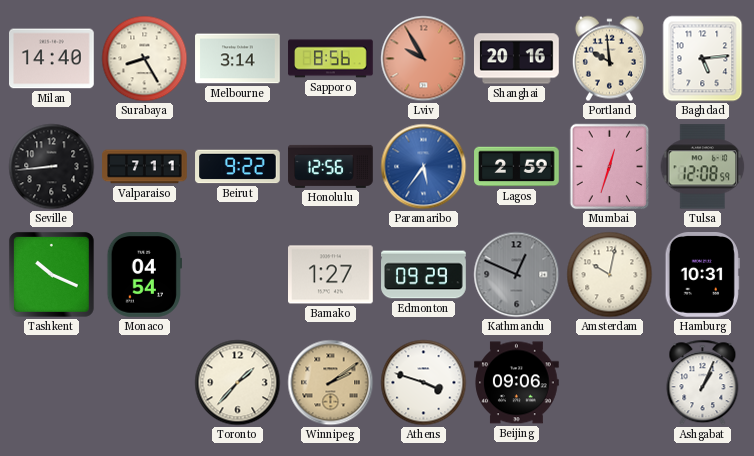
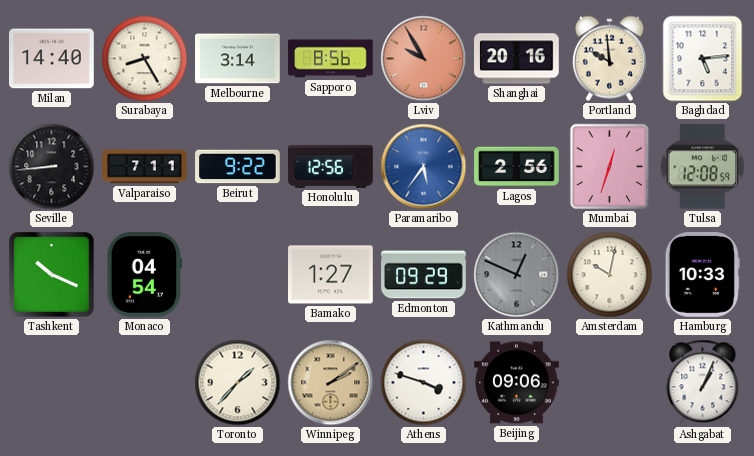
Lagos: 2:59 -> 2:56
Hamburg: 10:31 -> 10:33
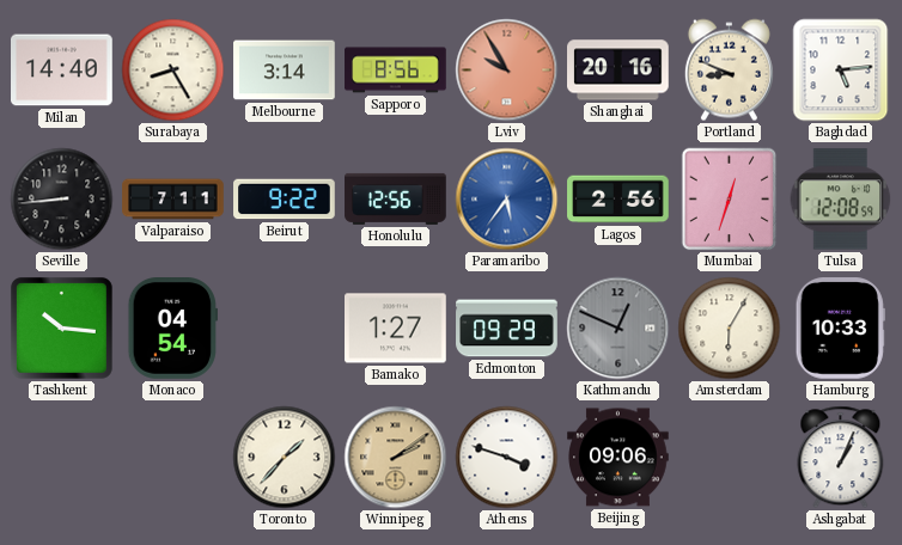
Portland: 9:59 -> 8:49
Tashkent: 10:19 -> 10:16
Amsterdam: 10:02 -> 6:05
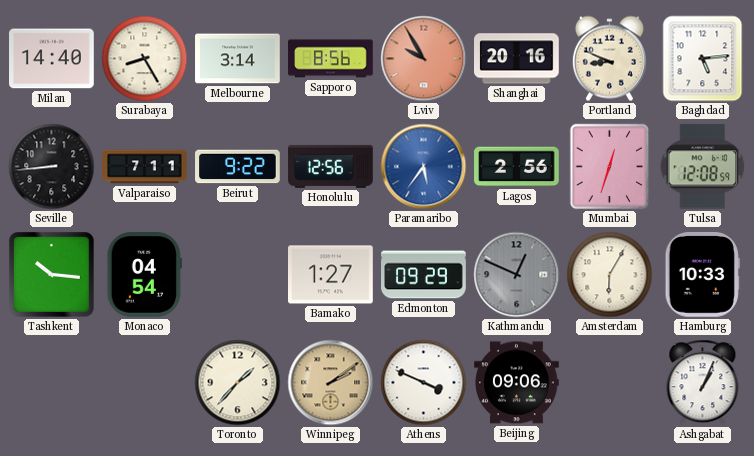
Athens: 3:48 -> 3:49
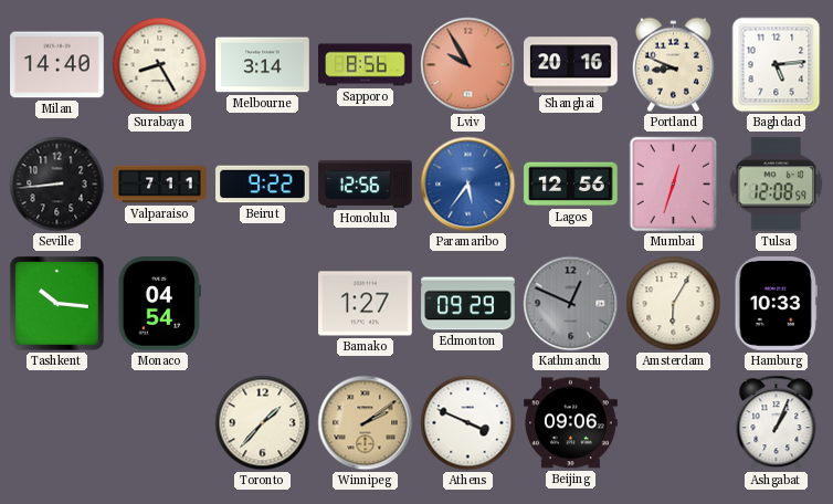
Lagos: 2:56 -> 12:56
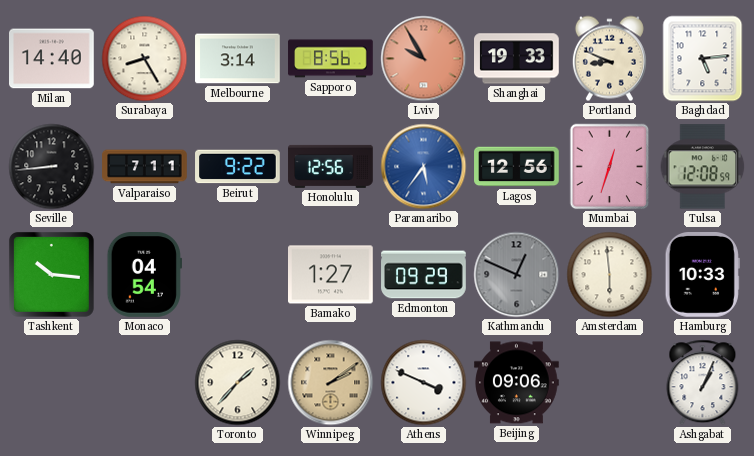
Shanghai: 20:16 -> 19:33
Amsterdam: 6:05 -> 5:59
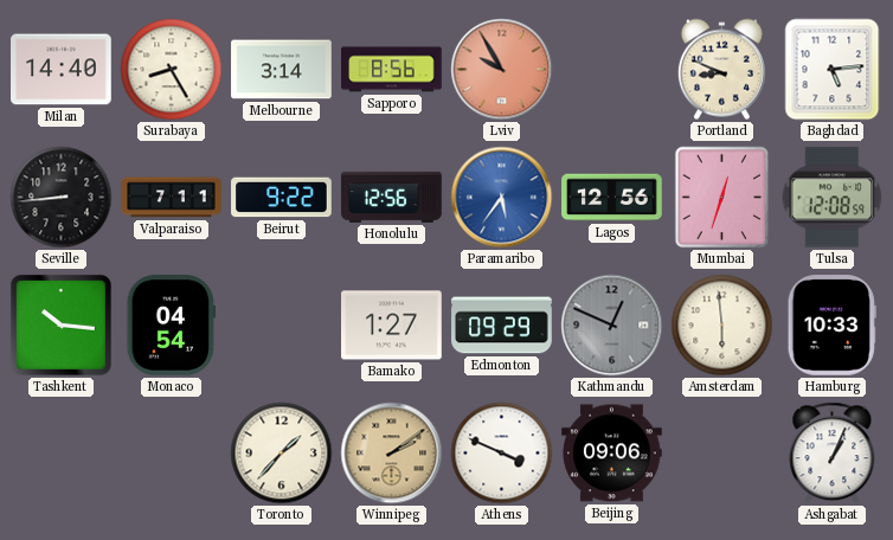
Shanghai: 19:33 -> none
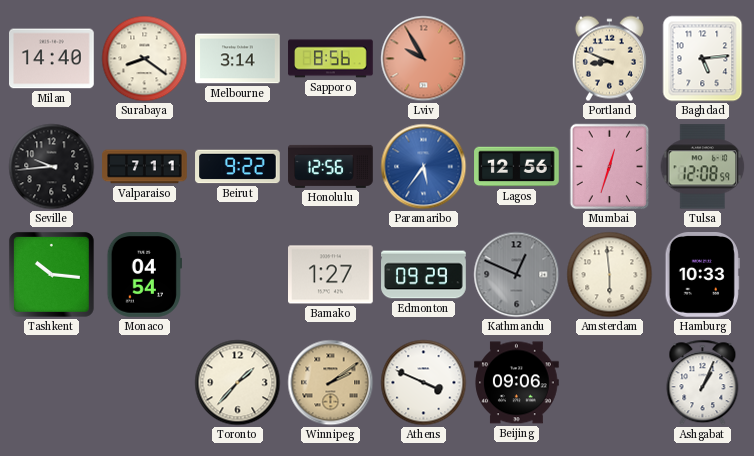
Surabaya: 8:25 -> 8:21
Seville: 8:44 -> 9:44
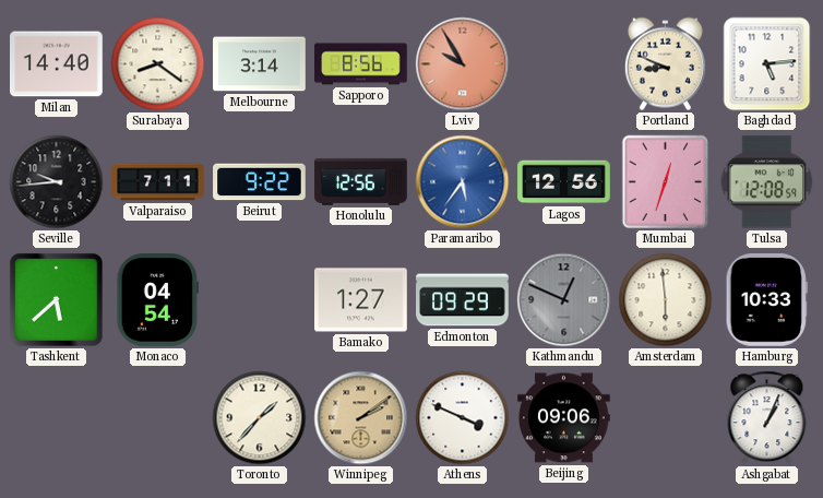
Tashkent: 10:16 -> 5:38
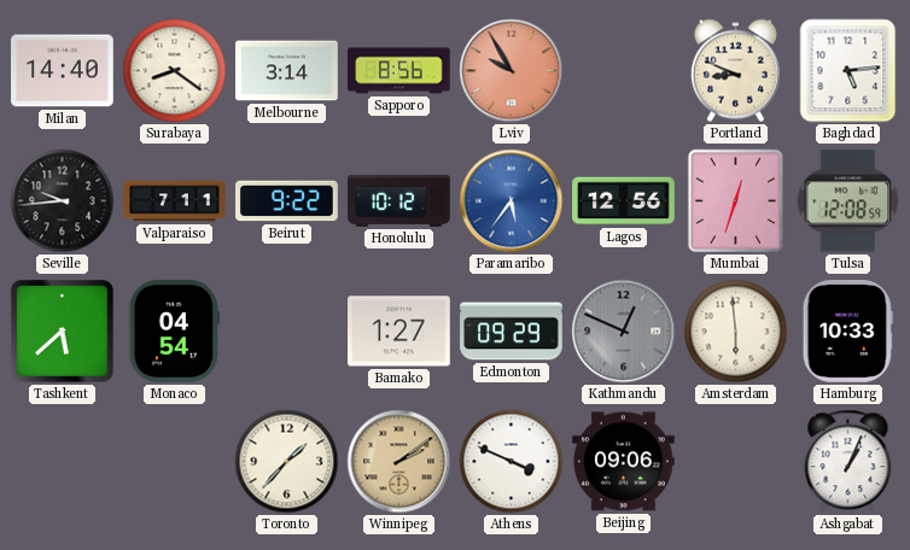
Honolulu: 12:56 -> 10:12
